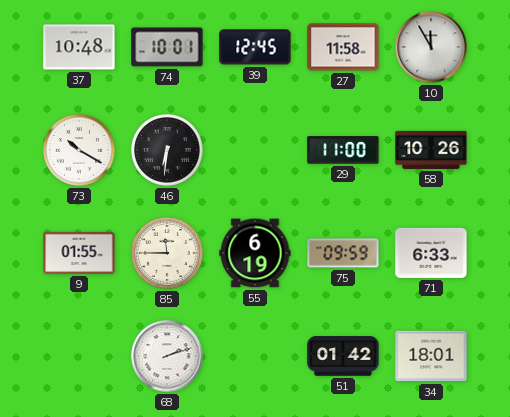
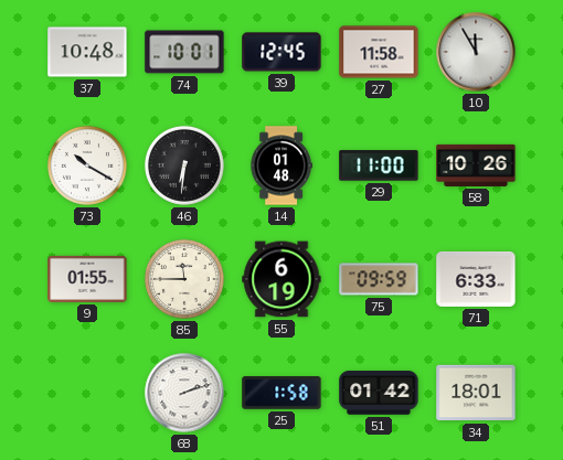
14: none -> 01:48
25: none -> 1:58
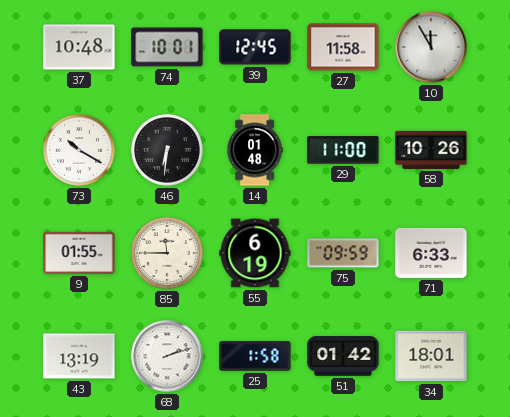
43: none -> 13:19
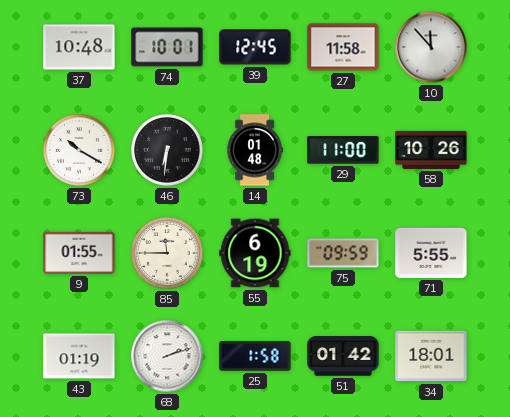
10: 11:55 -> 11:53
71: 6:33 -> 5:55
43: 13:19 -> 01:19
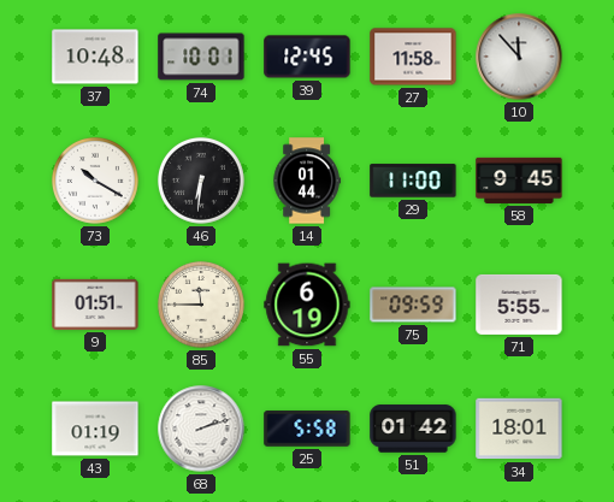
14: 01:48 -> 01:44
58: 10:26 -> 9:45
9: 01:55 -> 01:51
25: 1:58 -> 5:58
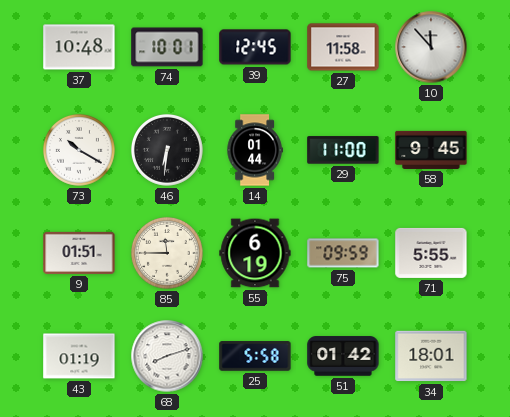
68: 2:12 -> 8:12
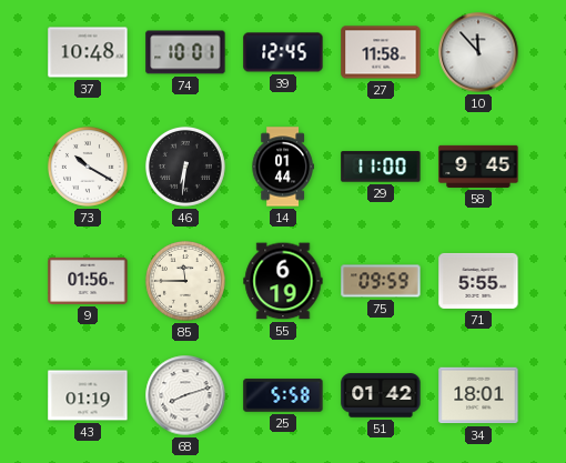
9: 01:51 -> 01:56
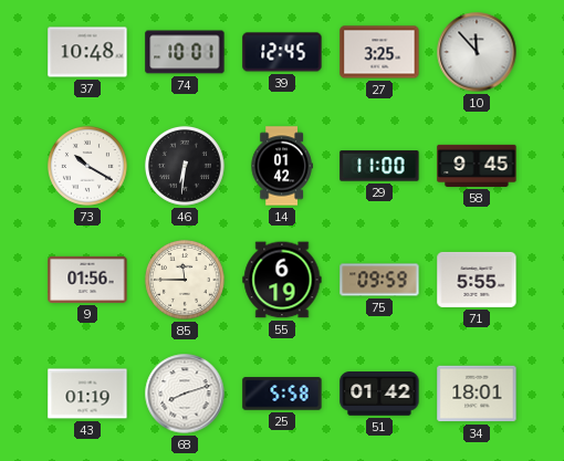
27: 11:58 -> 3:25
14: 01:44 -> 01:42
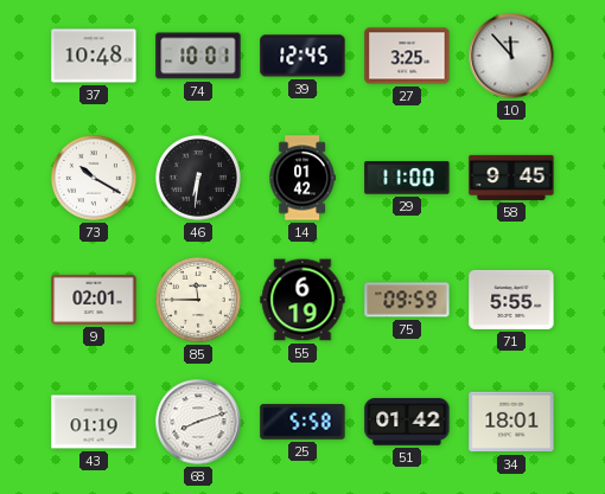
9: 01:56 -> 02:01
